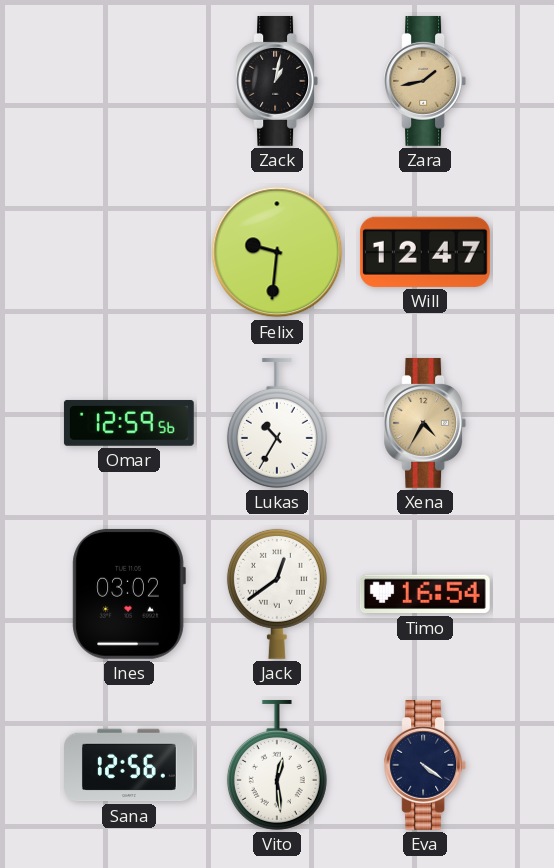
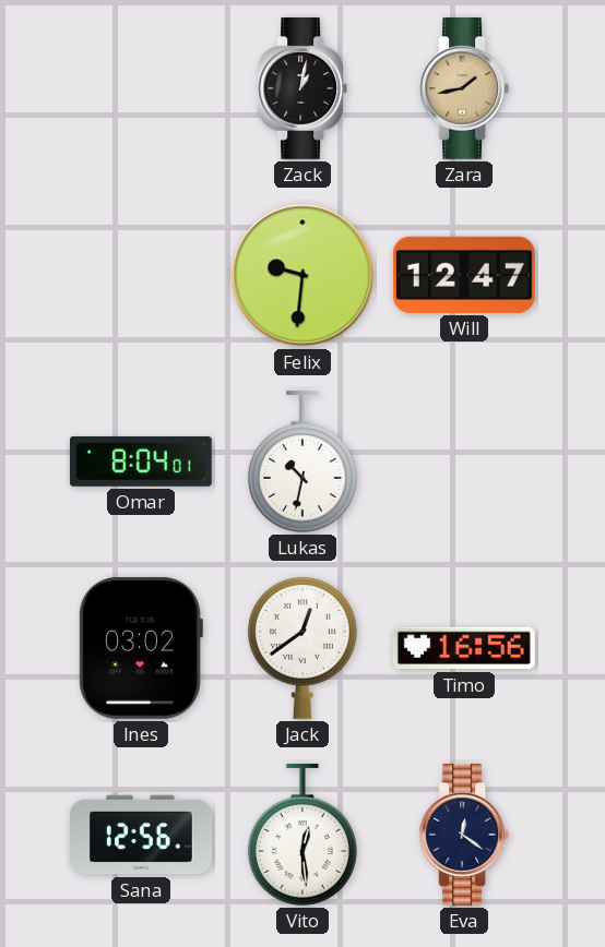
Omar: 12:59 -> 8:04
Lukas: 10:35 -> 10:32
Xena: 4:35 -> none
Timo: 16:54 -> 16:56
Eva: 4:21 -> 12:21
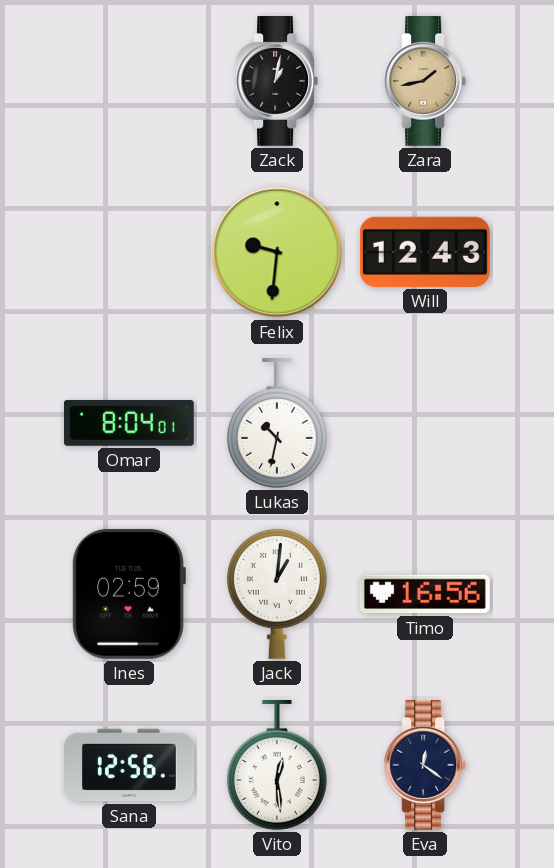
Will: 12:47 -> 12:43
Ines: 03:02 -> 02:59
Jack: 12:39 -> 1:01
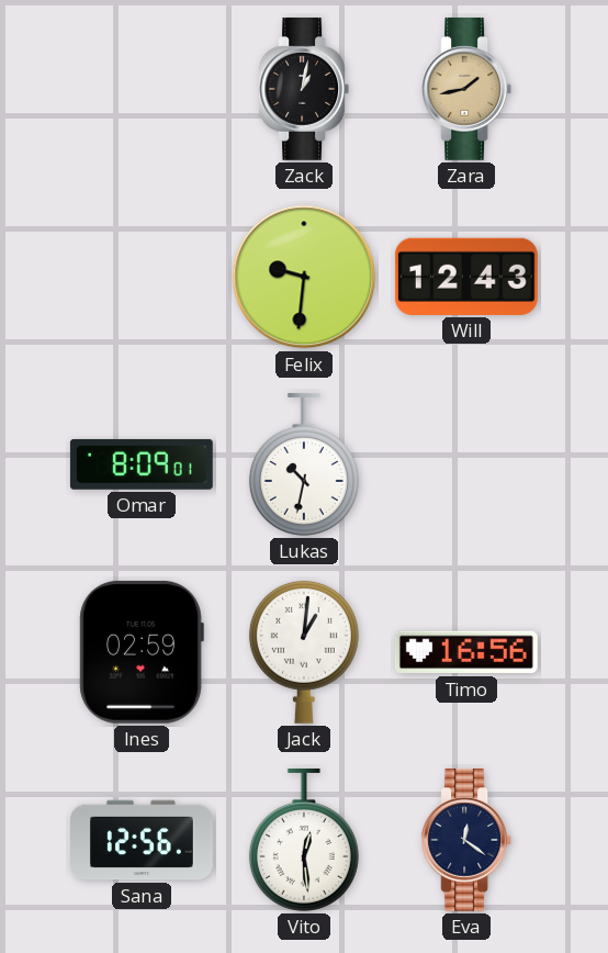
Omar: 8:04 -> 8:09
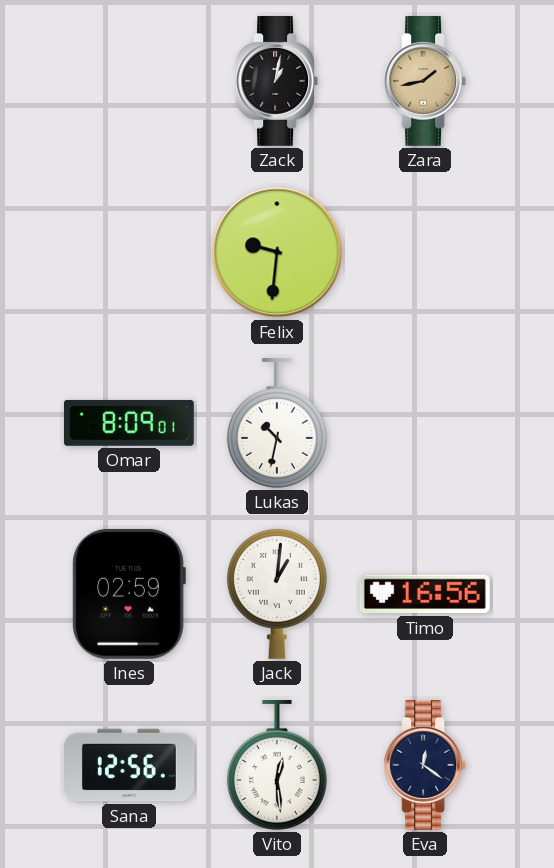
Will: 12:43 -> none
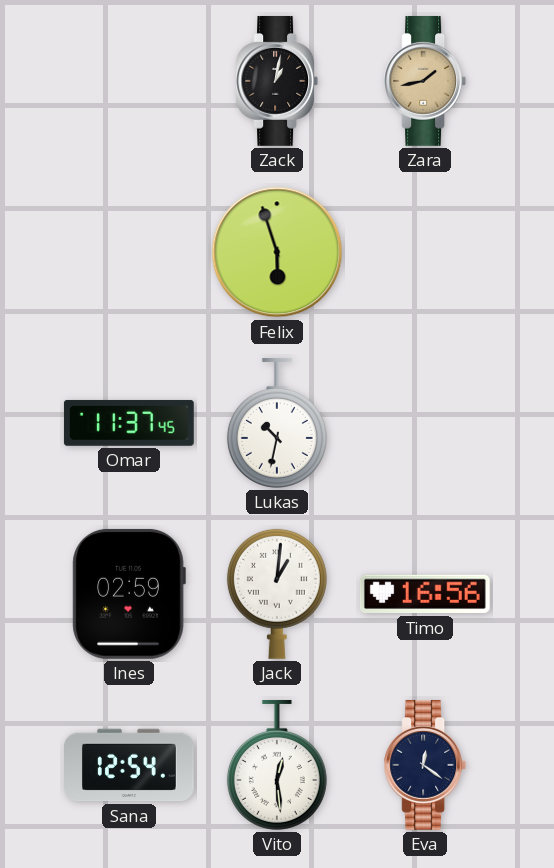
Felix: 9:31 -> 5:57
Omar: 8:09 -> 11:37
Sana: 12:56 -> 12:54
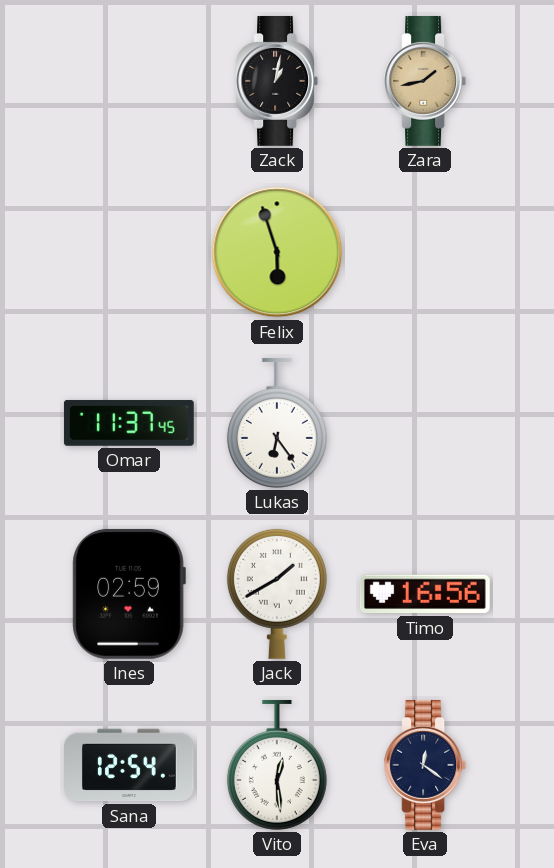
Lukas: 10:32 -> 6:24
Jack: 1:01 -> 1:40
